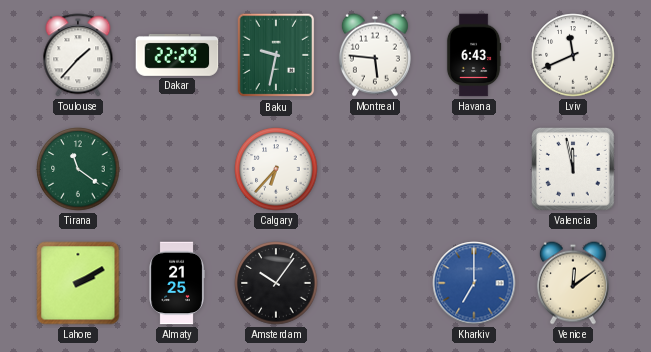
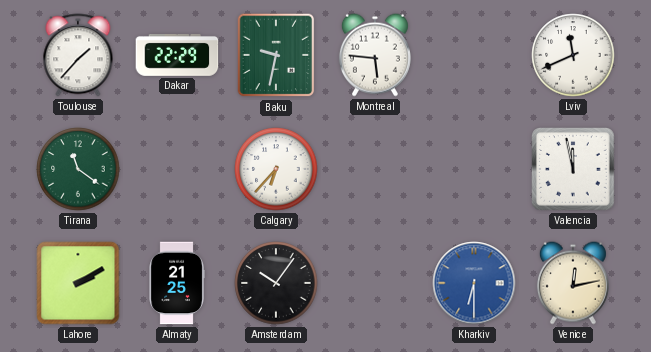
Havana: 6:43 -> none
Kharkiv: 7:00 -> 6:30
Venice: 12:09 -> 12:13
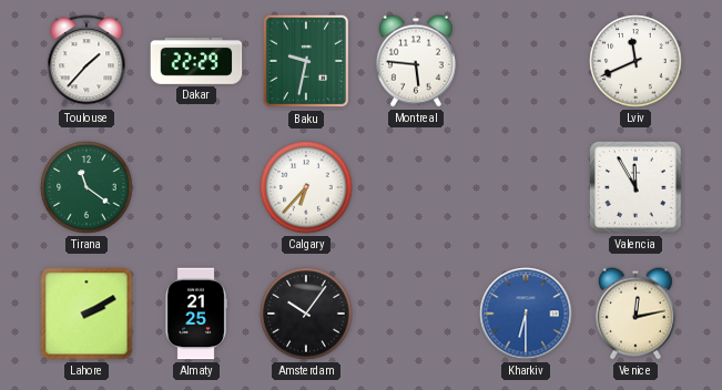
Valencia: 11:58 -> 11:55
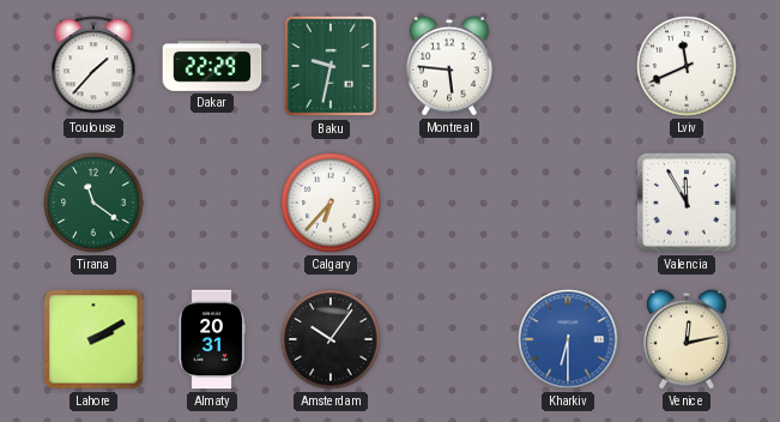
Almaty: 21:25 -> 20:31
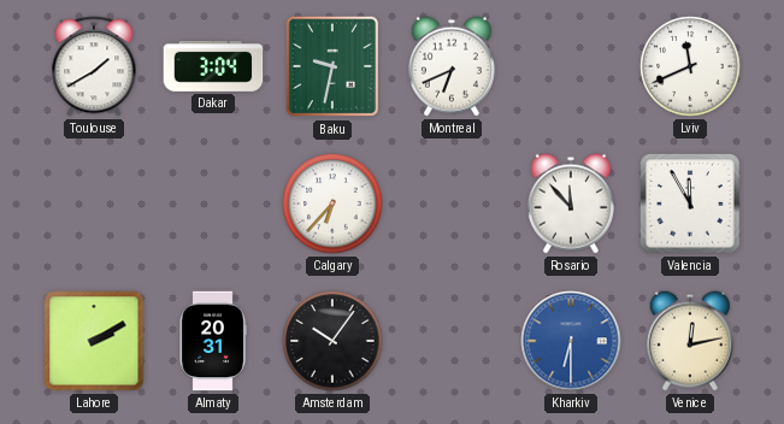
Toulouse: 1:37 -> 1:40
Dakar: 22:29 -> 3:04
Montreal: 5:46 -> 6:41
Tirana: 11:21 -> none
Rosario: none -> 11:53
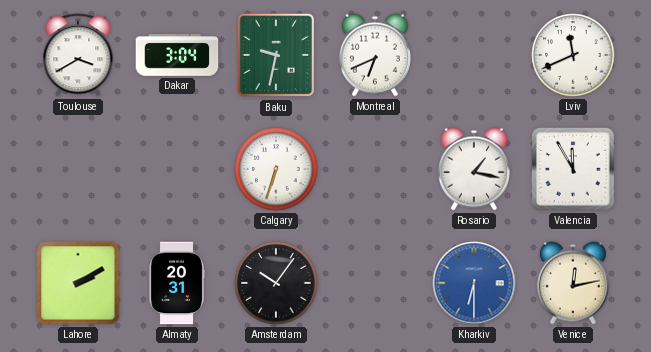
Toulouse: 1:40 -> 3:40
Calgary: 6:37 -> 6:33
Rosario: 11:53 -> 1:17
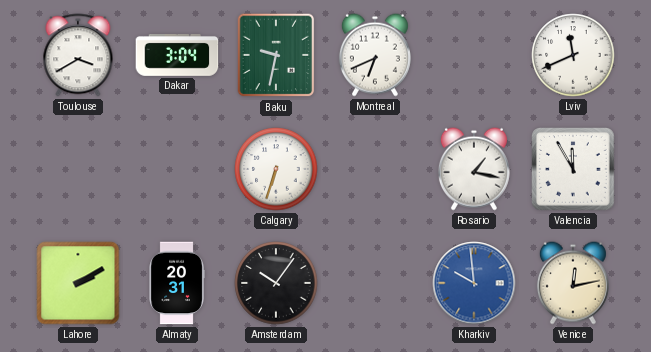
Kharkiv: 6:30 -> 9:59
